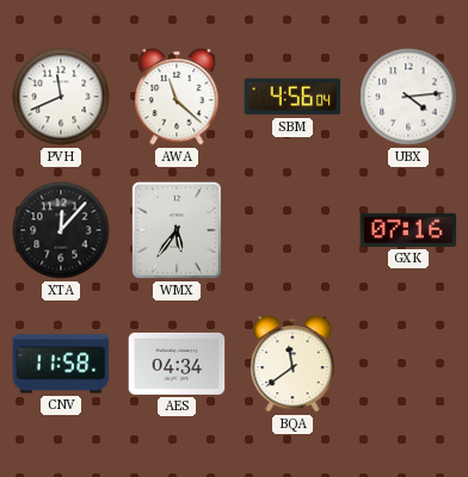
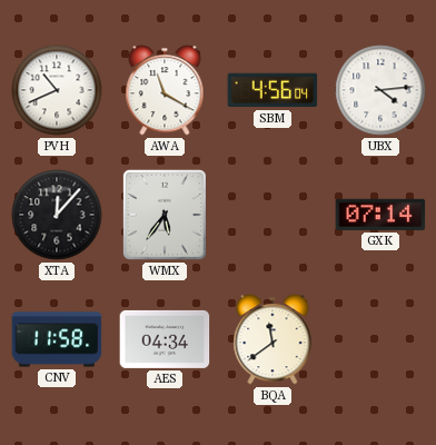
PVH: 11:41 -> 10:41
AWA: 11:22 -> 11:20
GXK: 07:16 -> 07:14
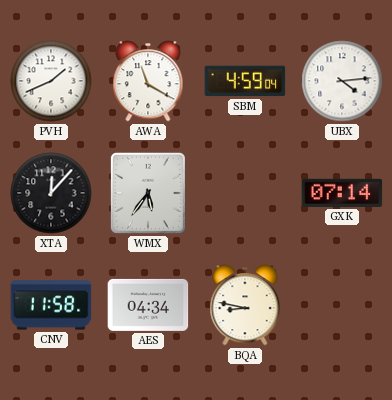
PVH: 10:41 -> 1:41
SBM: 4:56 -> 4:59
BQA: 11:39 -> 8:47
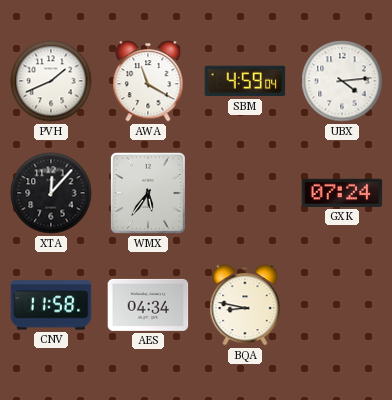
GXK: 07:14 -> 07:24
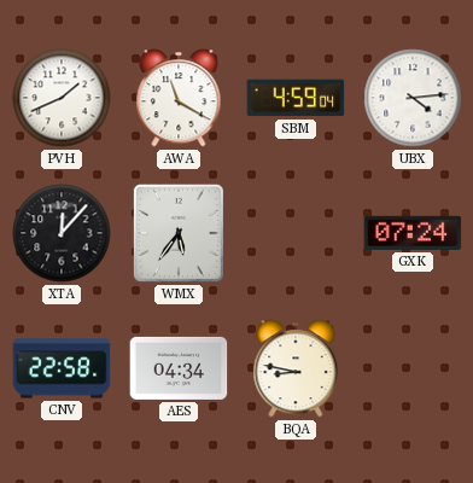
CNV: 11:58 -> 22:58
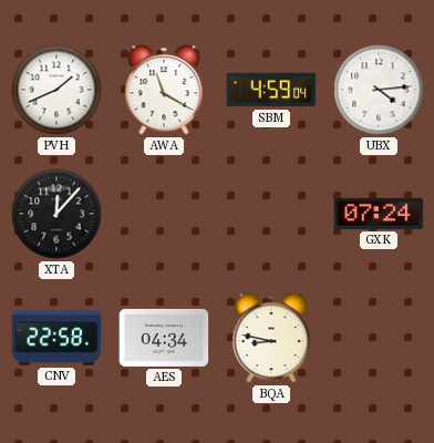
WMX: 5:36 -> none
